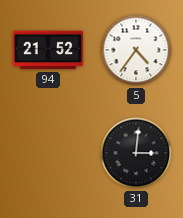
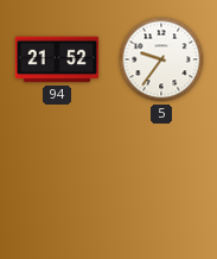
5: 4:36 -> 9:36
31: 3:01 -> none
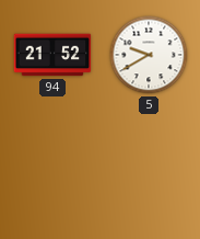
5: 9:36 -> 9:40
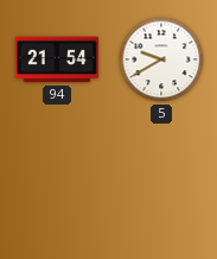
94: 21:52 -> 21:54
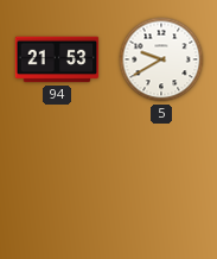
94: 21:54 -> 21:53
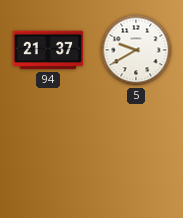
94: 21:53 -> 21:37
